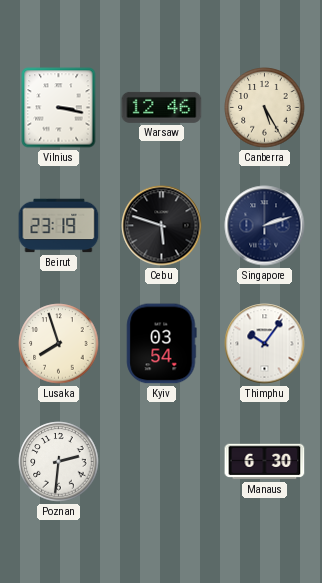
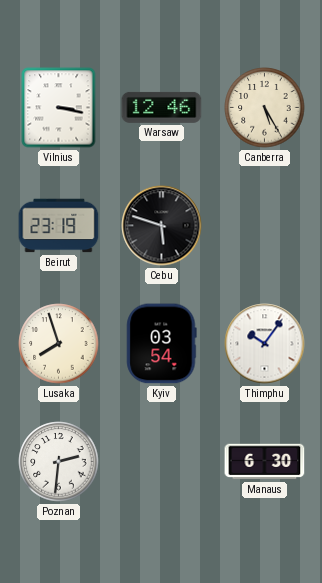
Singapore: 2:12 -> none
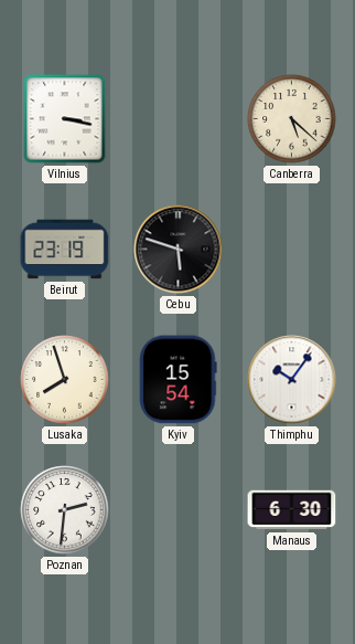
Warsaw: 12:46 -> none
Canberra: 5:25 -> 5:22
Kyiv: 03:54 -> 15:54
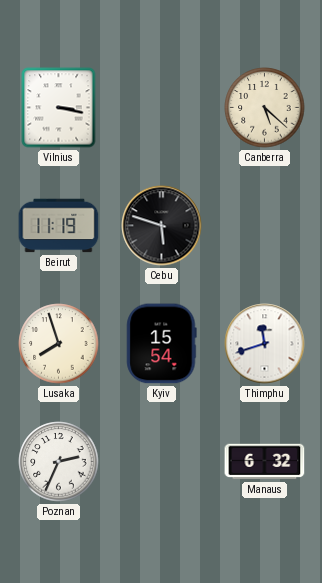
Beirut: 23:19 -> 11:19
Thimphu: 10:06 -> 11:42
Poznan: 2:31 -> 2:34
Manaus: 6:30 -> 6:32
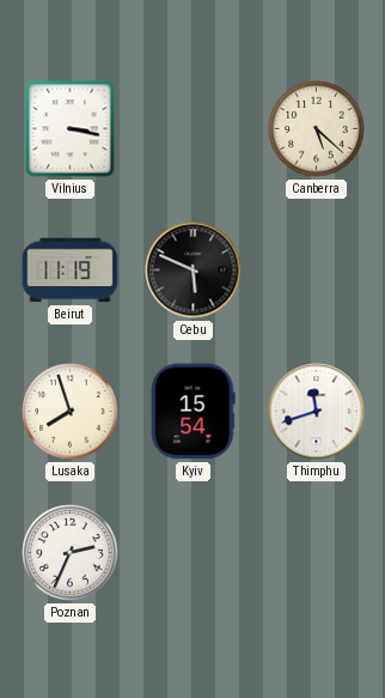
Cebu: 5:48 -> 5:49
Manaus: 6:32 -> none
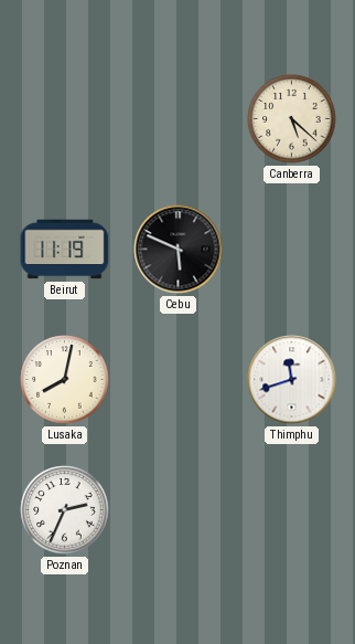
Vilnius: 3:17 -> none
Lusaka: 7:57 -> 8:02
Kyiv: 15:54 -> none
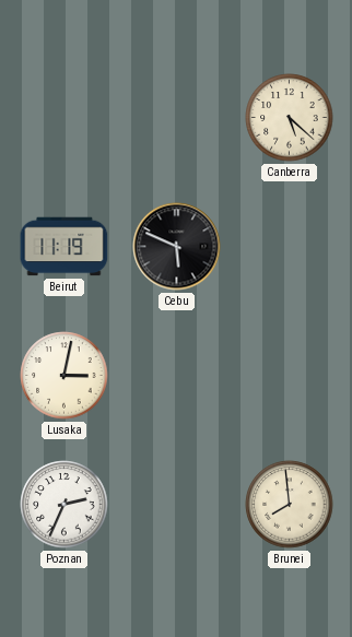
Lusaka: 8:02 -> 3:02
Thimphu: 11:42 -> none
Brunei: none -> 7:59
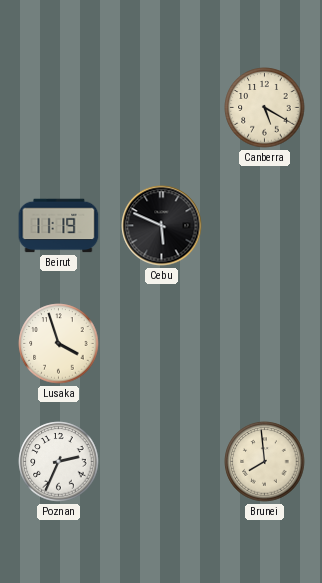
Canberra: 5:22 -> 5:20
Lusaka: 3:02 -> 3:57
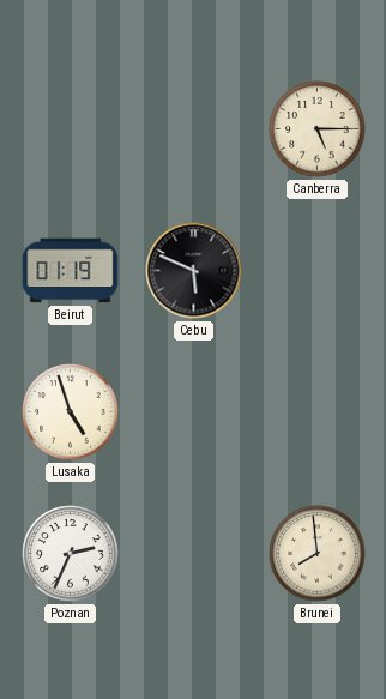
Canberra: 5:20 -> 5:15
Beirut: 11:19 -> 01:19
Lusaka: 3:57 -> 4:57
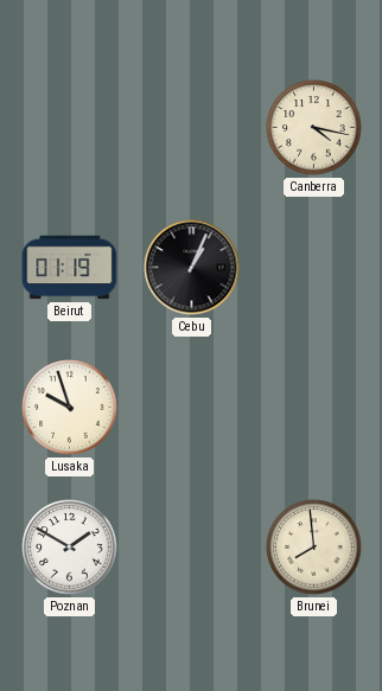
Canberra: 5:15 -> 4:17
Cebu: 5:49 -> 1:04
Lusaka: 4:57 -> 9:57
Poznan: 2:34 -> 1:50
